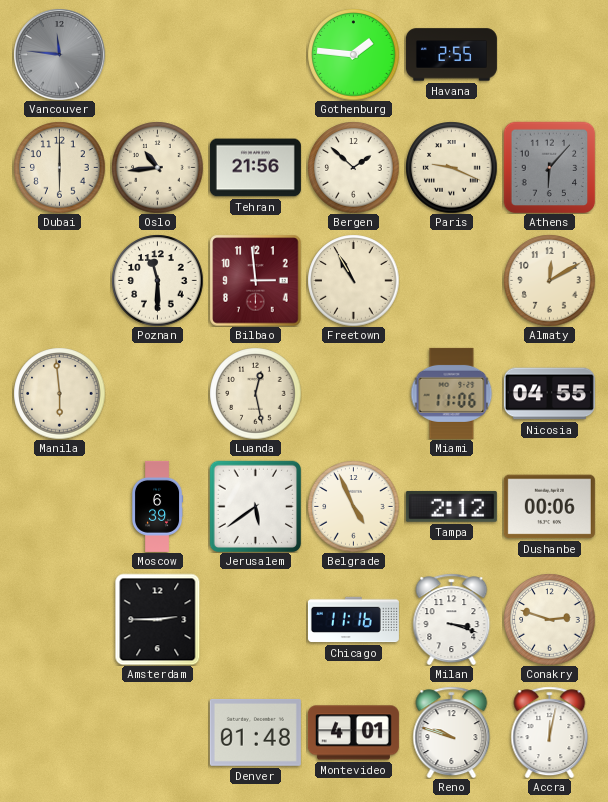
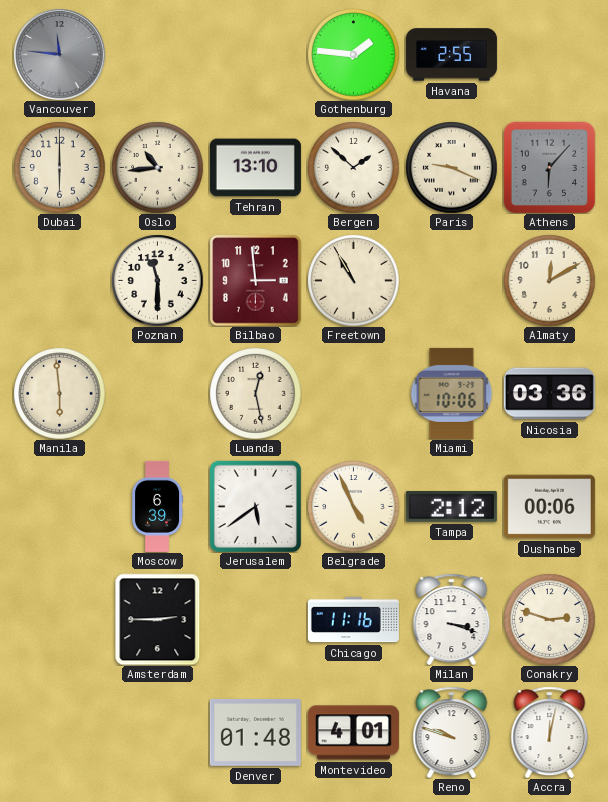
Tehran: 21:56 -> 13:10
Miami: 11:06 -> 10:06
Nicosia: 04:55 -> 03:36
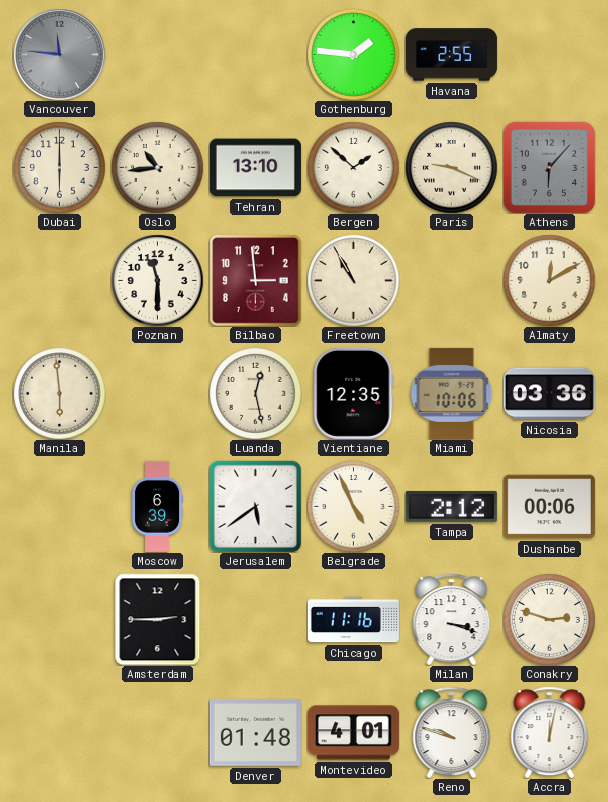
Vientiane: none -> 12:35
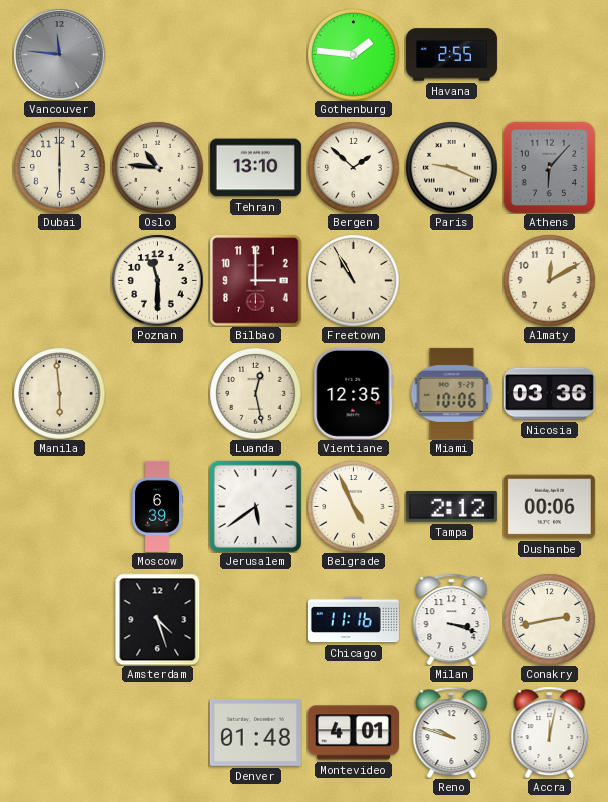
Oslo: 10:44 -> 10:46
Bilbao: 2:59 -> 3:00
Amsterdam: 2:45 -> 4:27
Conakry: 2:48 -> 2:43
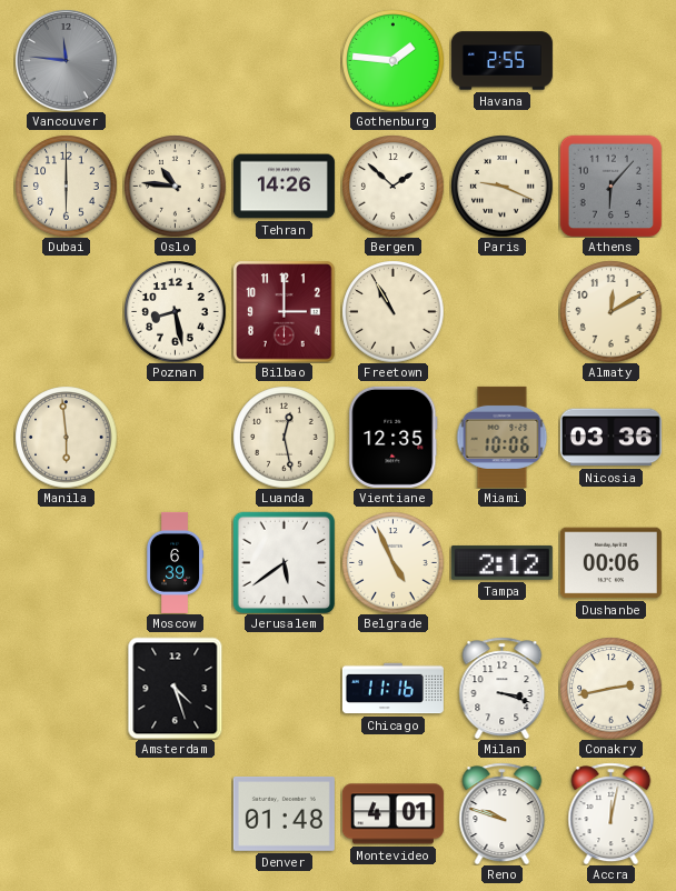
Tehran: 13:10 -> 14:26
Poznan: 11:30 -> 8:28
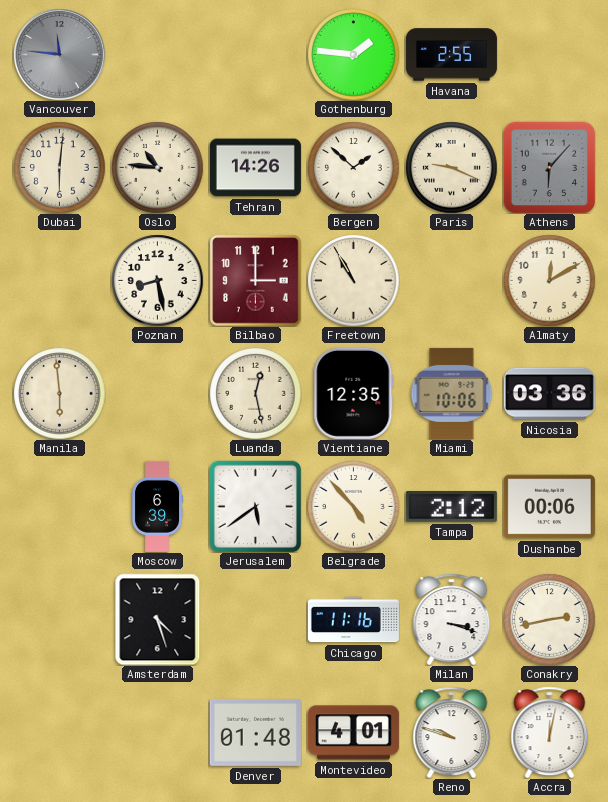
Dubai: 6:00 -> 6:01
Belgrade: 4:56 -> 4:53
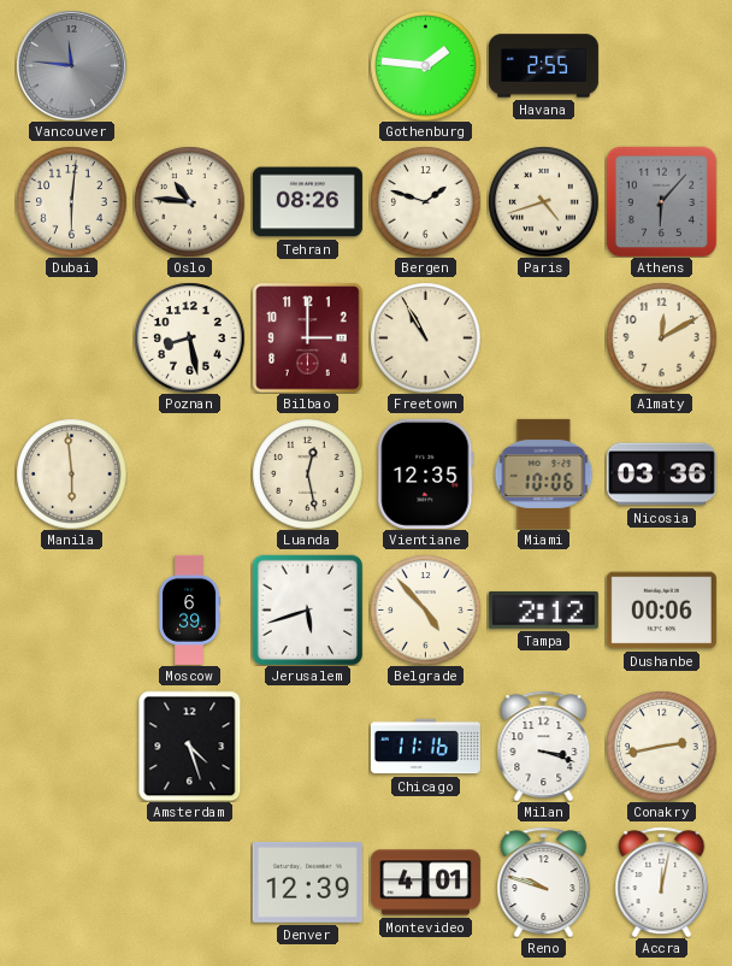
Tehran: 14:26 -> 08:26
Bergen: 1:52 -> 1:48
Paris: 9:19 -> 4:42
Jerusalem: 5:39 -> 5:42
Denver: 01:48 -> 12:39
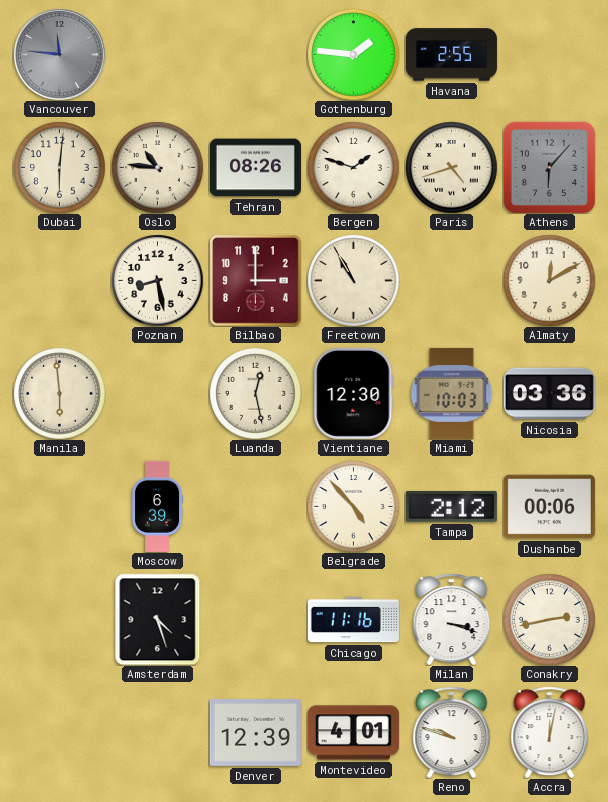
Vientiane: 12:35 -> 12:30
Miami: 10:06 -> 10:03
Jerusalem: 5:42 -> none
